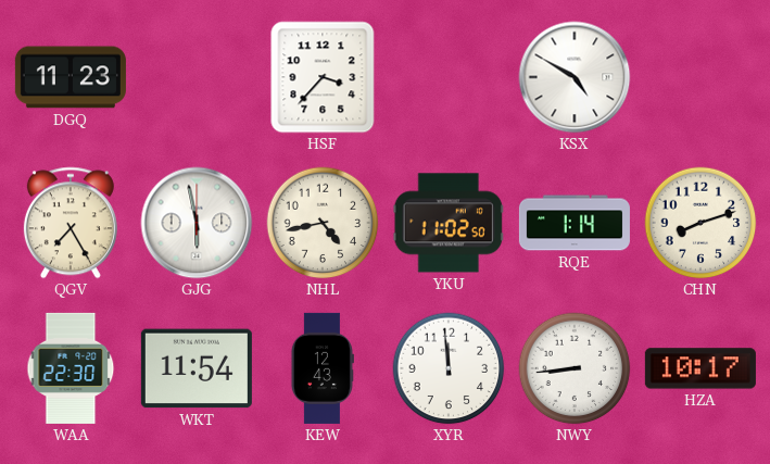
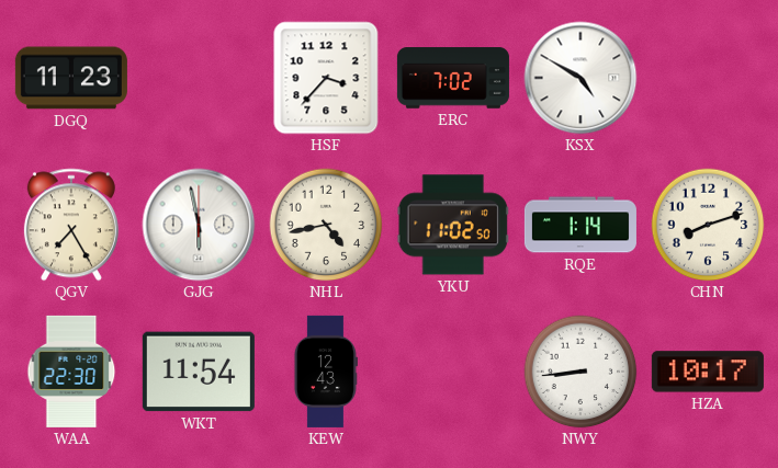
ERC: none -> 7:02
XYR: 11:59 -> none
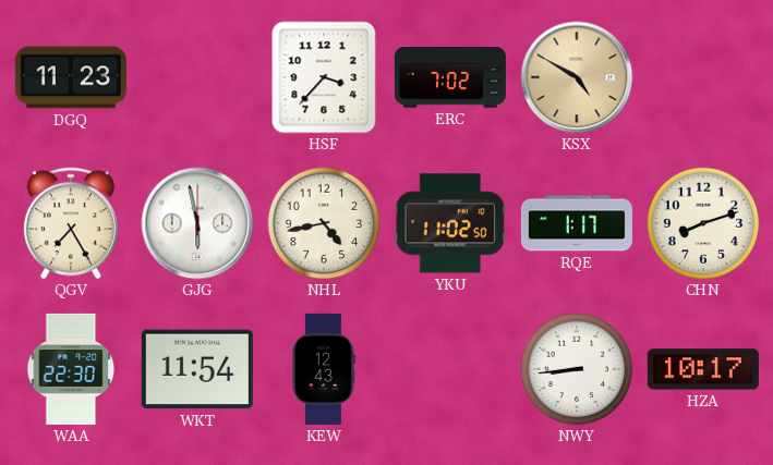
KSX dial: white -> champagne
RQE: 1:14 -> 1:17
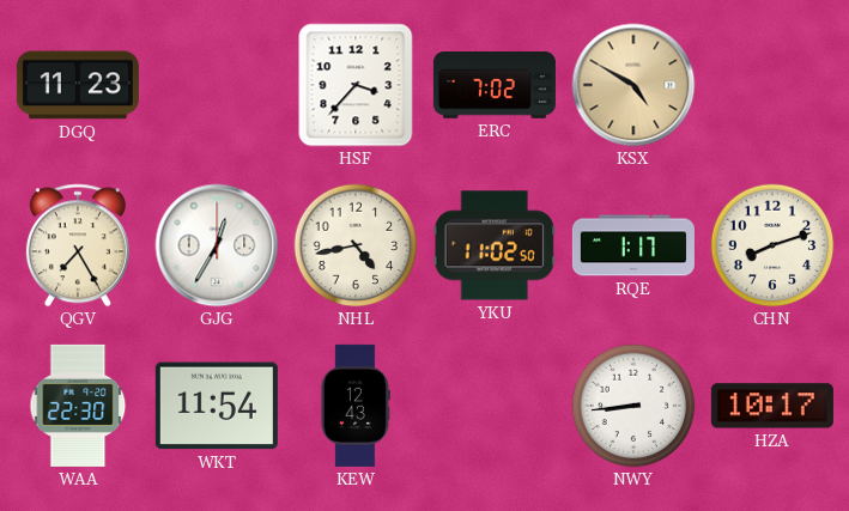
GJG: 5:58 -> 12:35
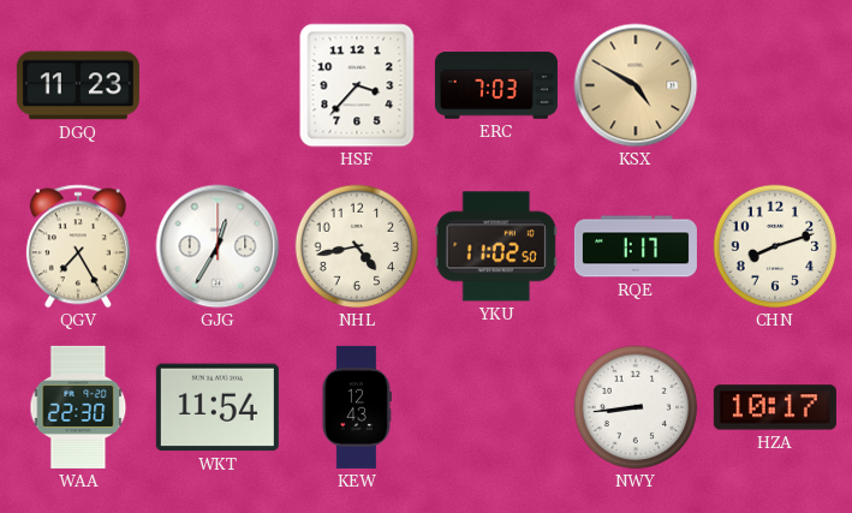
ERC: 7:02 -> 7:03
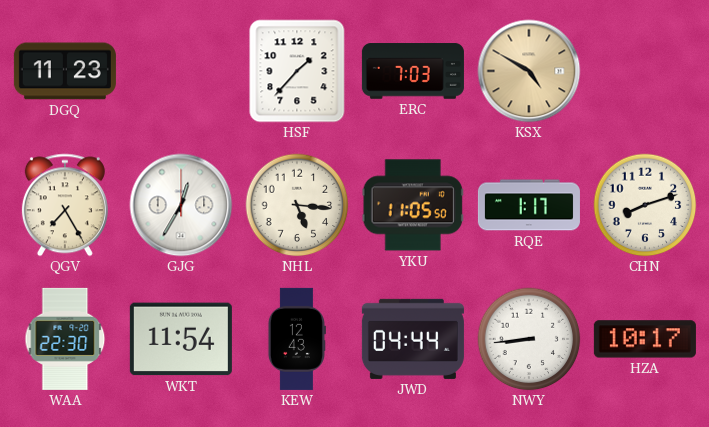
HSF: 3:37 -> 1:37
NHL: 4:43 -> 5:16
YKU: 11:02 -> 11:05
JWD: none -> 04:44
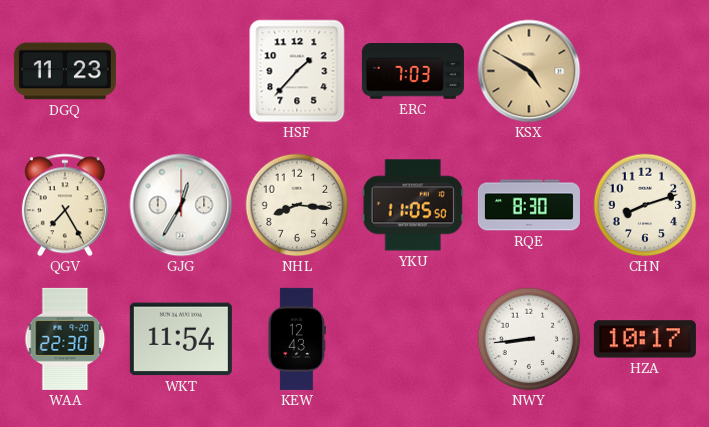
NHL: 5:16 -> 8:16
RQE: 1:17 -> 8:30
JWD: 04:44 -> none
